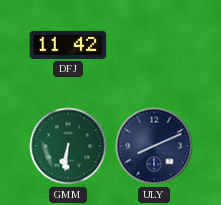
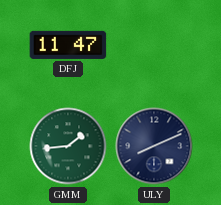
DFJ: 11:42 -> 11:47
GMM: 6:31 -> 1:44
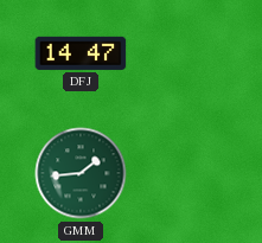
DFJ: 11:47 -> 14:47
ULY: 8:11 -> none
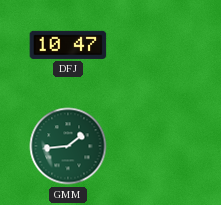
DFJ: 14:47 -> 10:47
